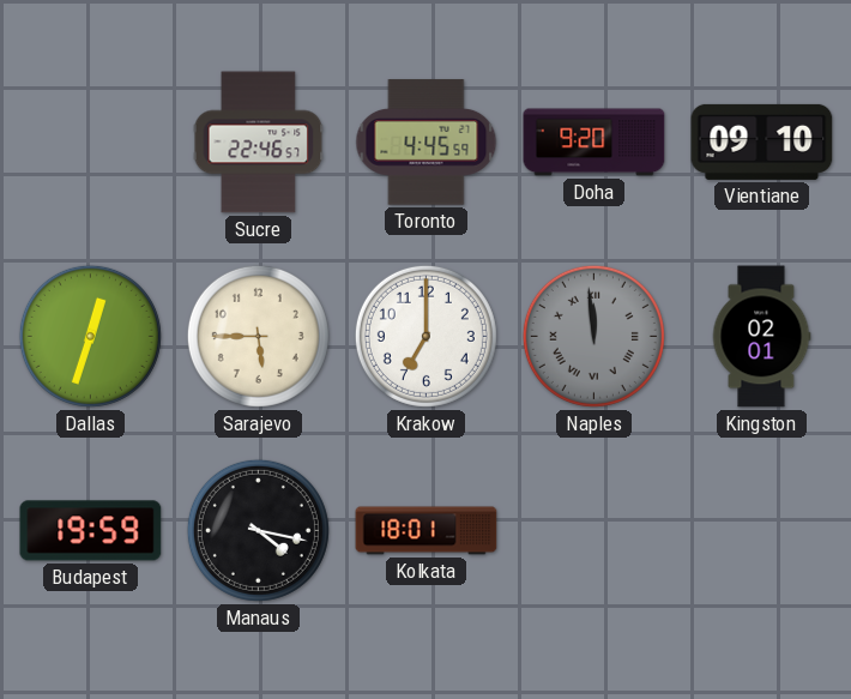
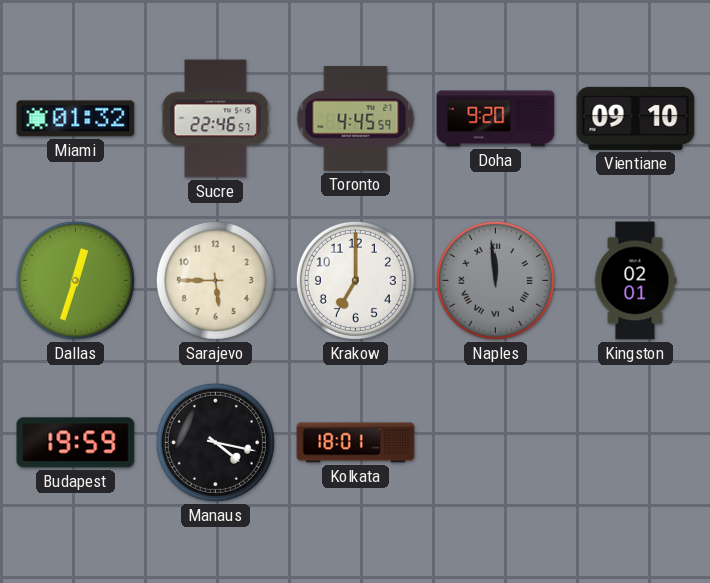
Miami: none -> 01:32
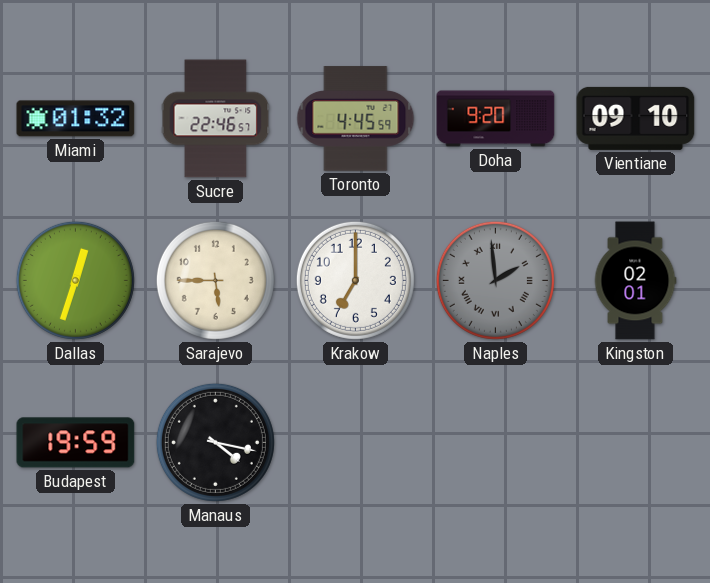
Naples: 11:59 -> 1:59
Kolkata: 18:01 -> none
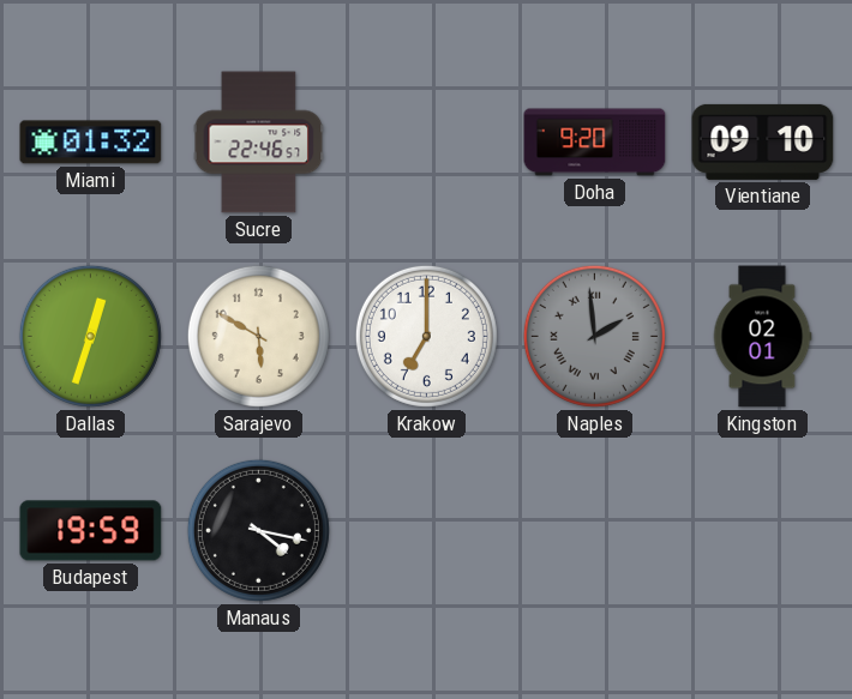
Toronto: 4:45 -> none
Sarajevo: 5:45 -> 5:50
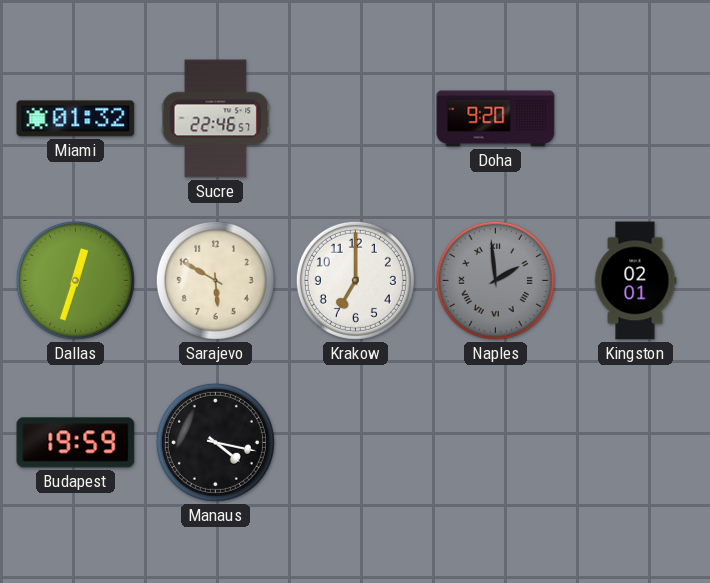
Vientiane: 09:10 -> none
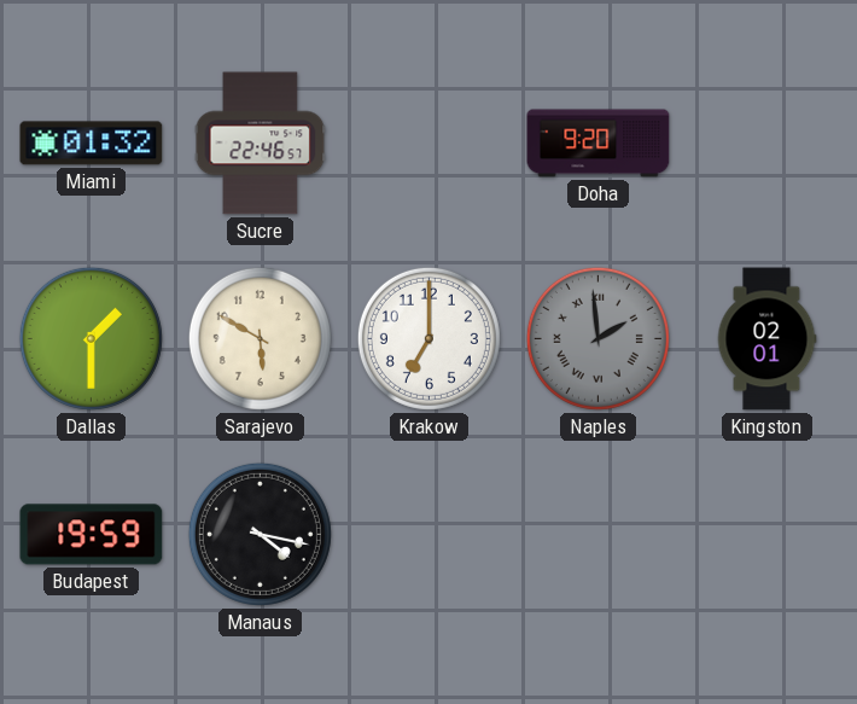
Dallas: 12:33 -> 1:30
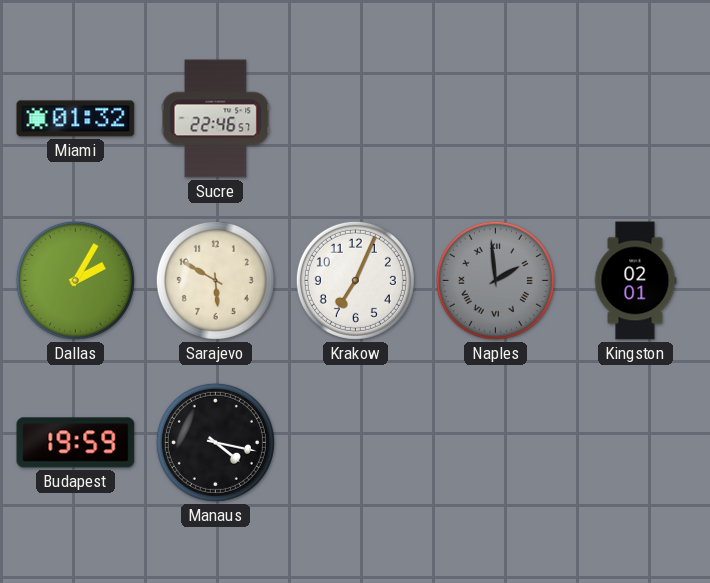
Doha: 9:20 -> none
Dallas: 1:30 -> 2:05
Krakow: 7:00 -> 7:04
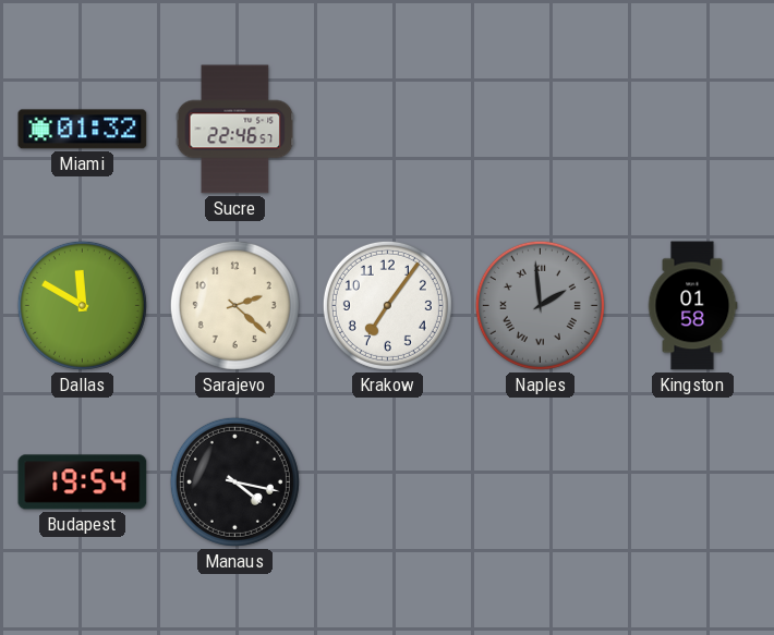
Dallas: 2:05 -> 11:50
Sarajevo: 5:50 -> 2:22
Krakow: 7:04 -> 7:06
Kingston: 02:01 -> 01:58
Budapest: 19:59 -> 19:54
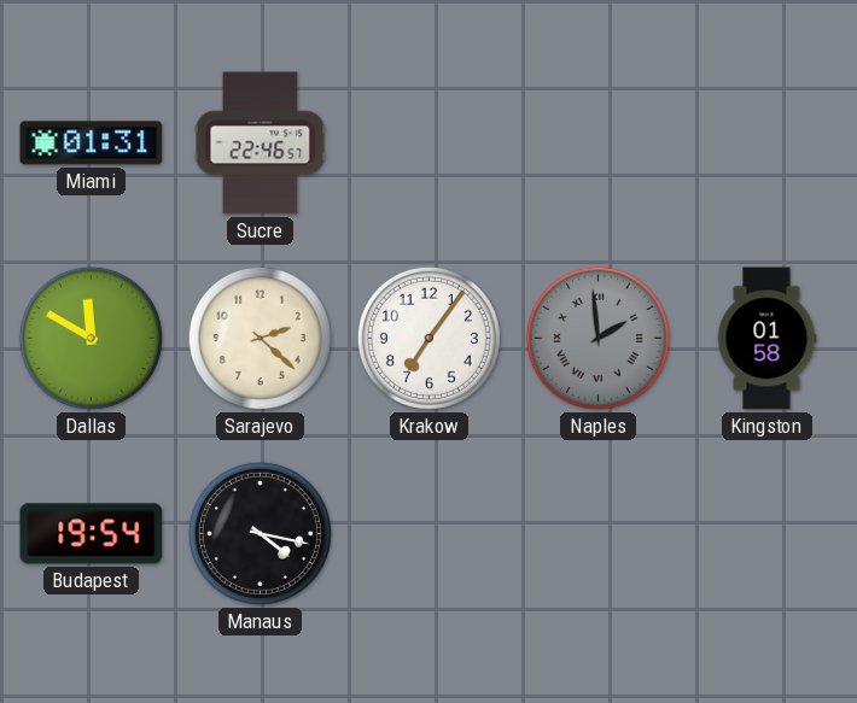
Miami: 01:32 -> 01:31
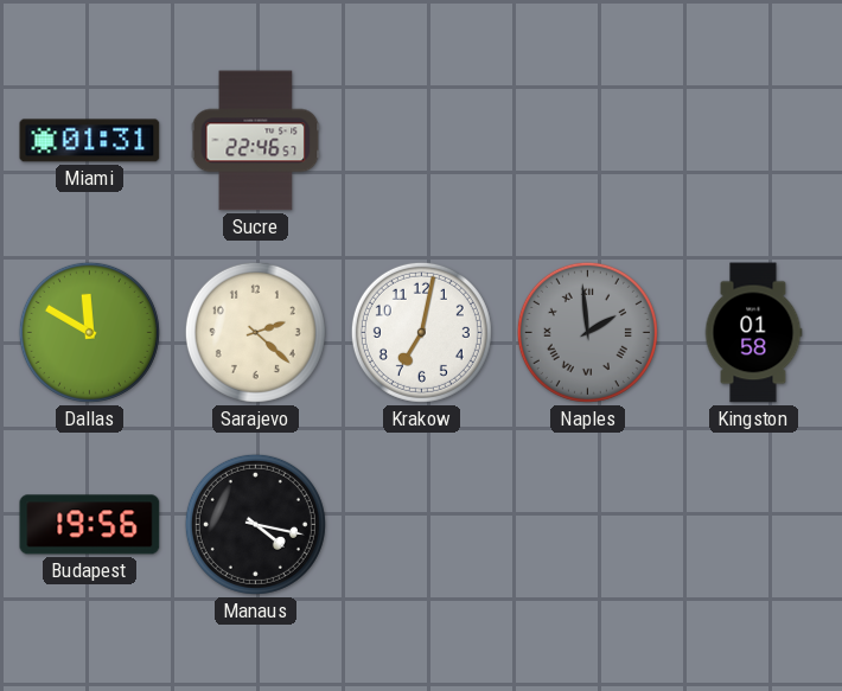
Krakow: 7:06 -> 7:02
Budapest: 19:54 -> 19:56
